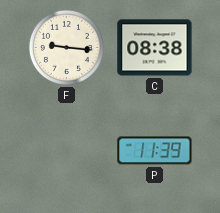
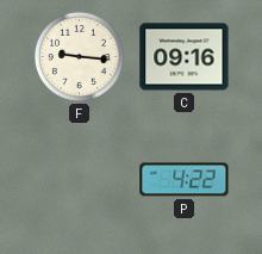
C: 08:38 -> 09:16
P: 11:39 -> 4:22
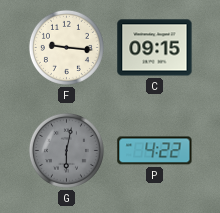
C: 09:16 -> 09:15
G: none -> 6:02
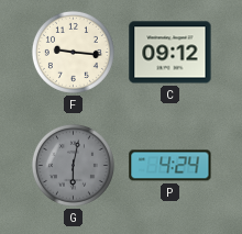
C: 09:15 -> 09:12
P: 4:22 -> 4:24
